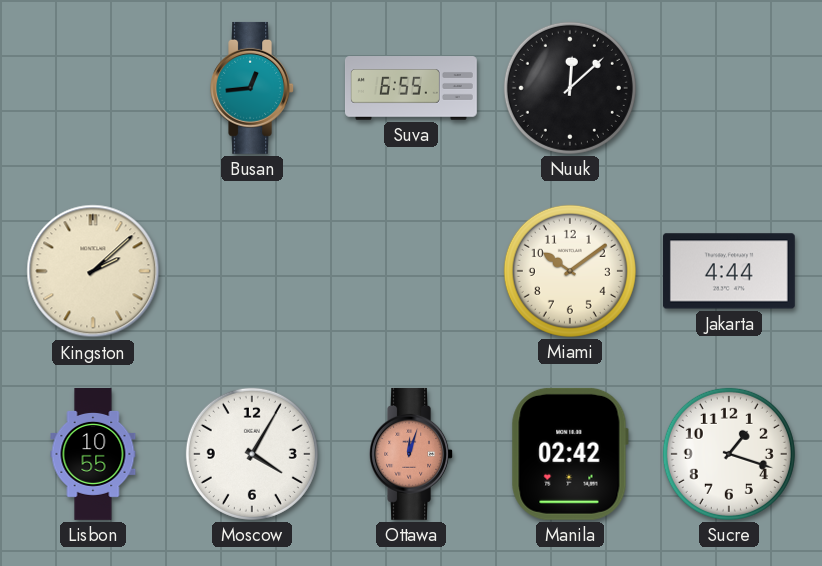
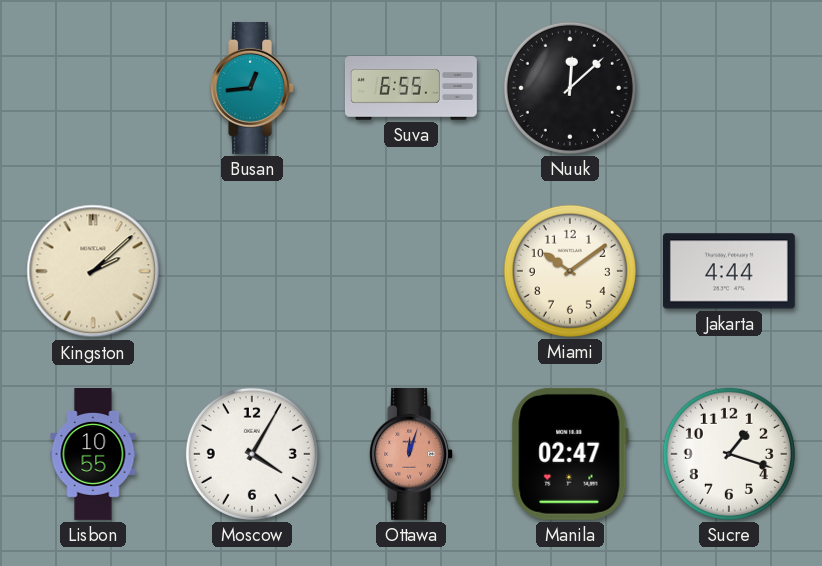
Manila: 02:42 -> 02:47
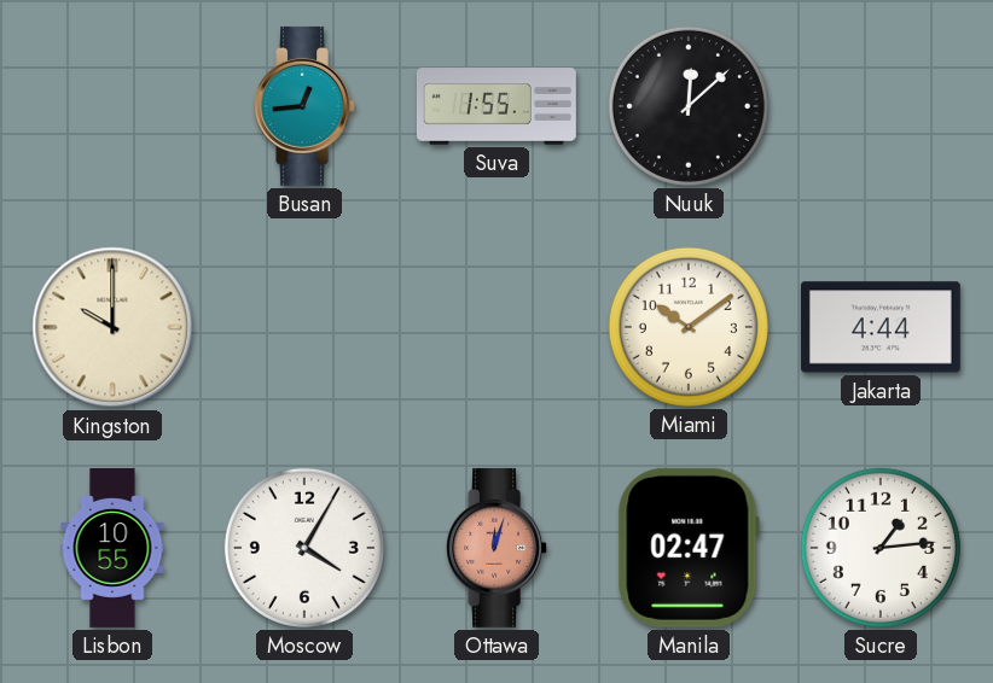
Suva: 6:55 -> 1:55
Kingston: 2:08 -> 10:00
Sucre: 1:18 -> 1:14
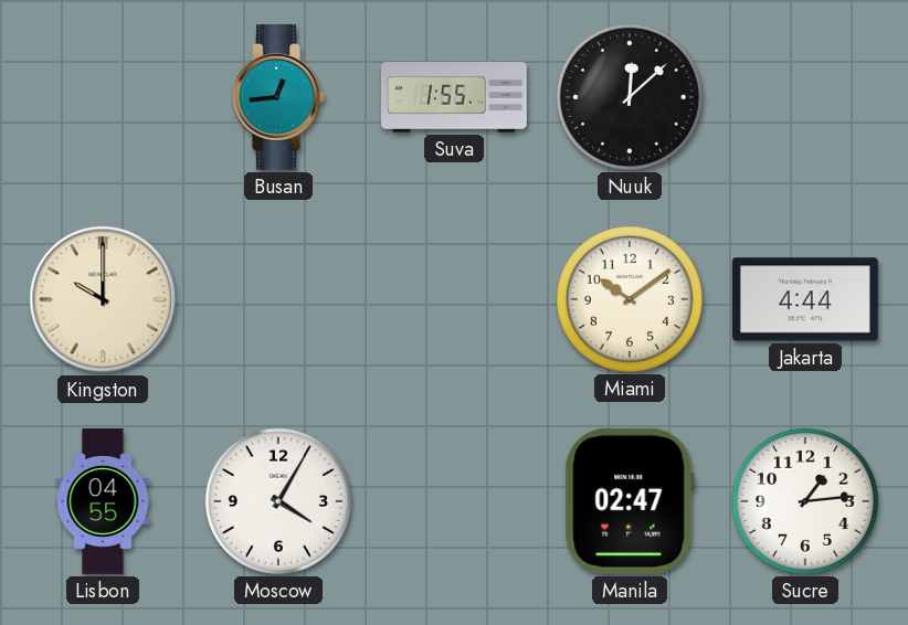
Lisbon: 10:55 -> 04:55
Ottawa: 12:03 -> none
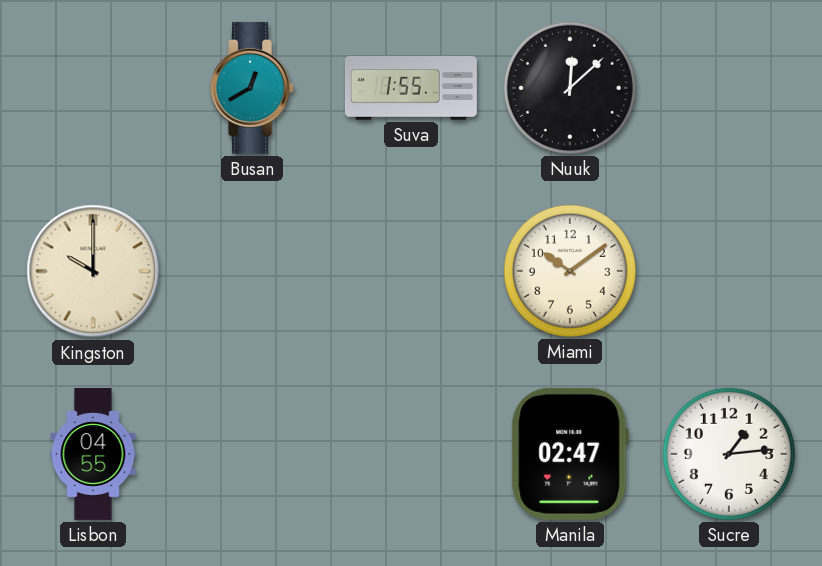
Busan: 12:44 -> 12:40
Jakarta: 4:44 -> none
Moscow: 4:05 -> none
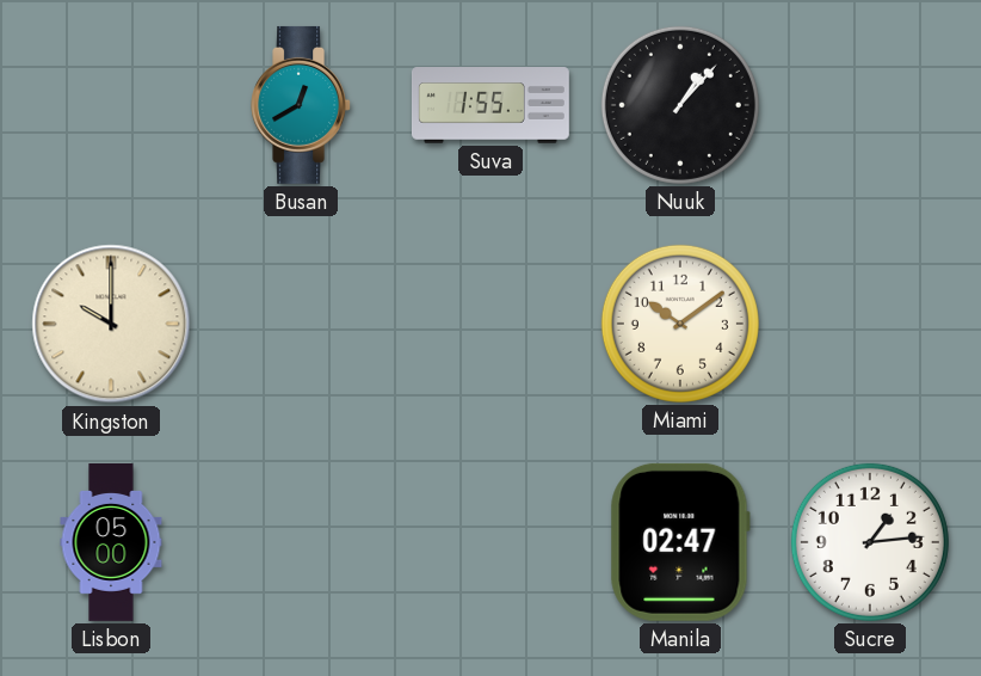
Nuuk: 12:08 -> 1:07
Lisbon: 04:55 -> 05:00
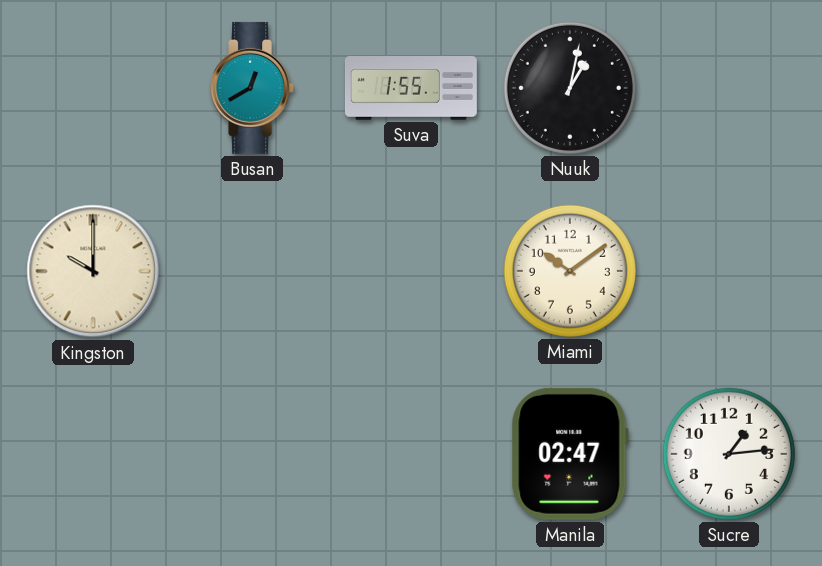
Nuuk: 1:07 -> 1:02
Lisbon: 05:00 -> none
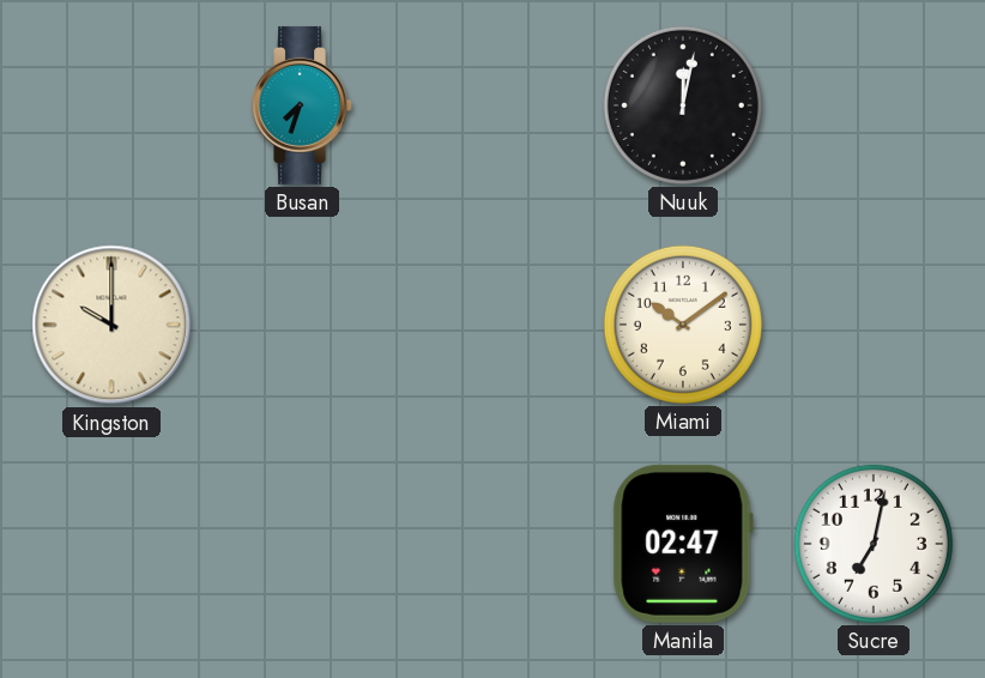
Busan: 12:40 -> 7:33
Suva: 1:55 -> none
Nuuk: 1:02 -> 12:02
Sucre: 1:14 -> 7:02
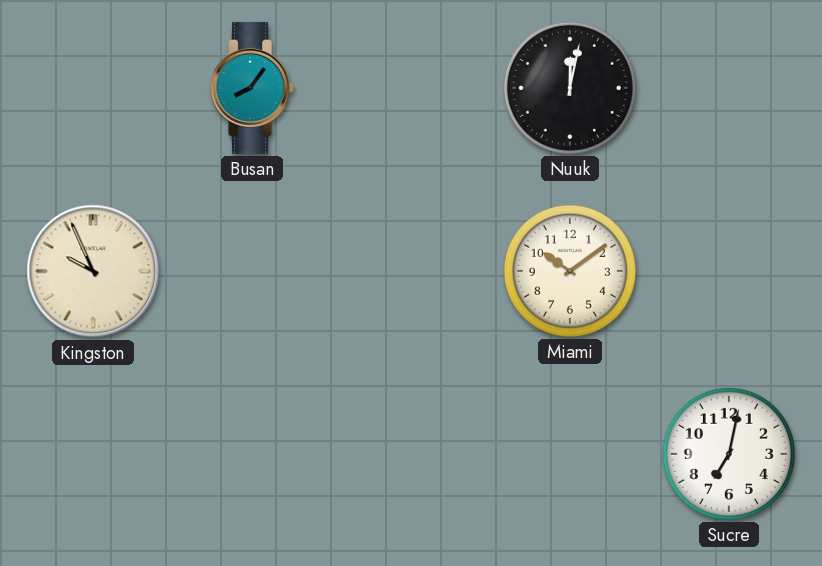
Busan: 7:33 -> 8:06
Kingston: 10:00 -> 9:56
Manila: 02:47 -> none
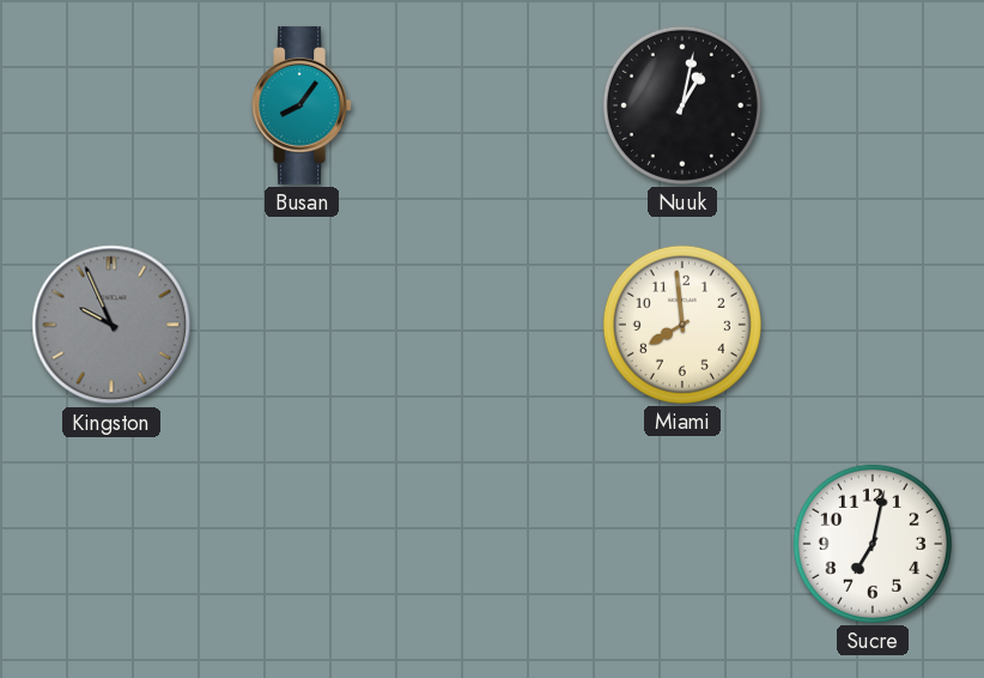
Nuuk: 12:02 -> 1:02
Kingston dial: cream -> grey
Miami: 10:09 -> 7:59
